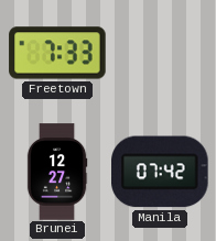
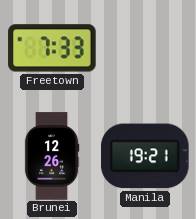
Brunei: 12:27 -> 12:26
Manila: 07:42 -> 19:21
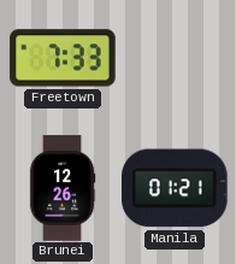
Manila: 19:21 -> 01:21
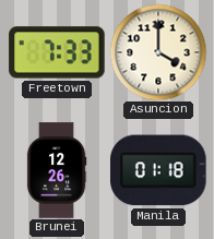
Asuncion: none -> 4:00
Manila: 01:21 -> 01:18
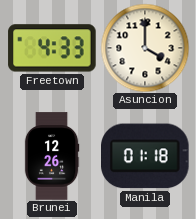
Freetown: 7:33 -> 4:33
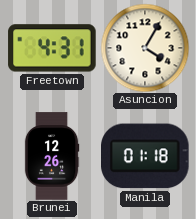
Freetown: 4:33 -> 4:31
Asuncion: 4:00 -> 4:05
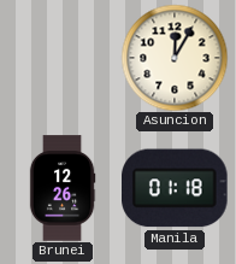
Freetown: 4:31 -> none
Asuncion: 4:05 -> 12:05
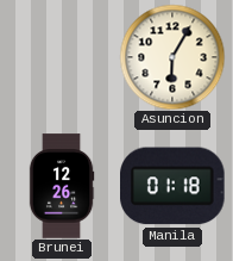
Asuncion: 12:05 -> 6:05
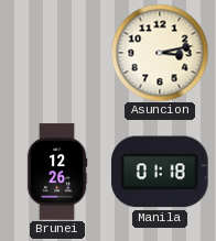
Asuncion: 6:05 -> 3:13
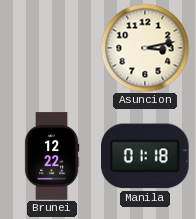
Brunei: 12:26 -> 12:22
